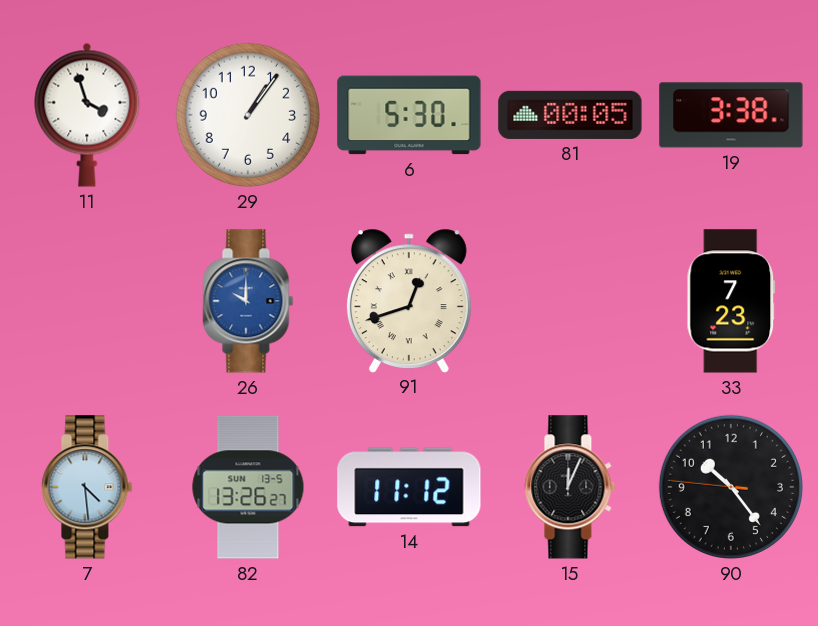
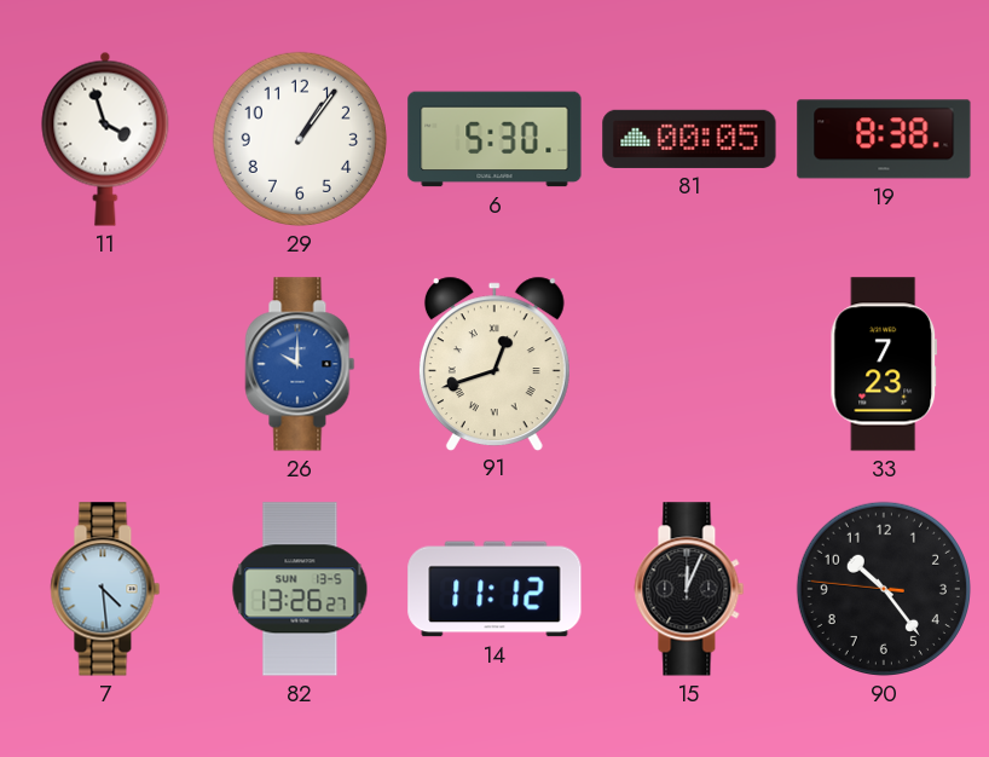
19: 3:38 -> 8:38
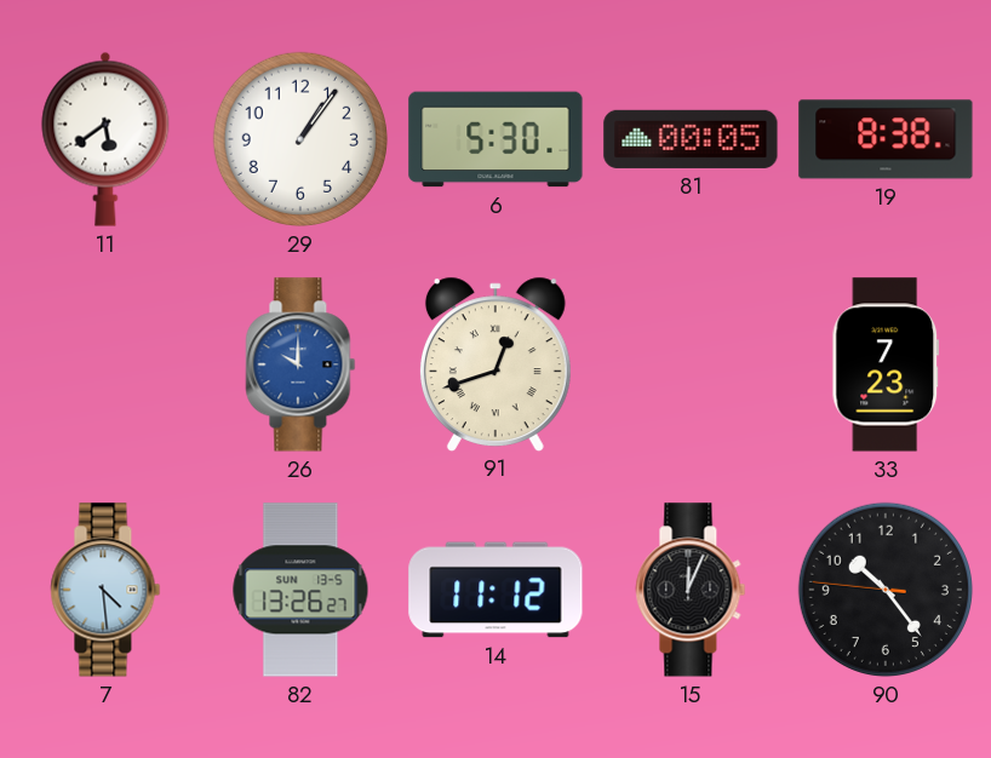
11: 3:57 -> 5:39
